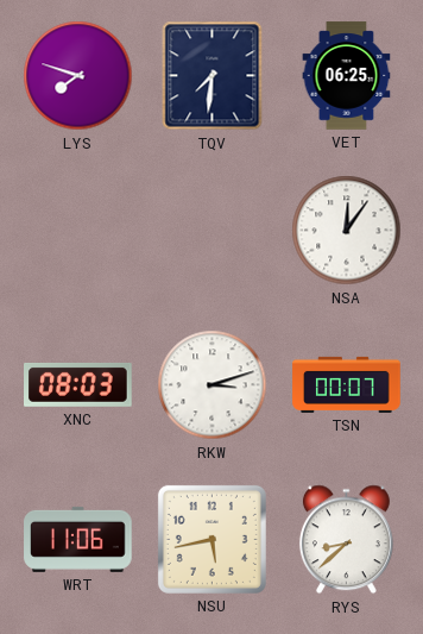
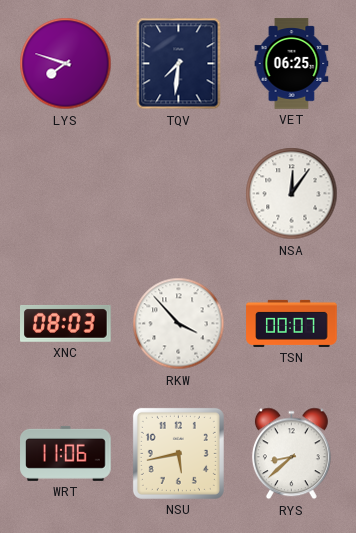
RKW: 3:12 -> 3:53
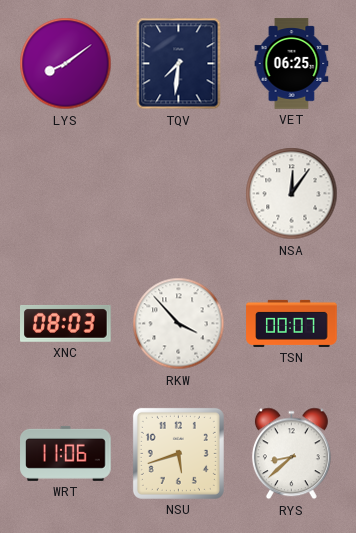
LYS: 7:48 -> 8:09
NSU: 5:43 -> 5:42
